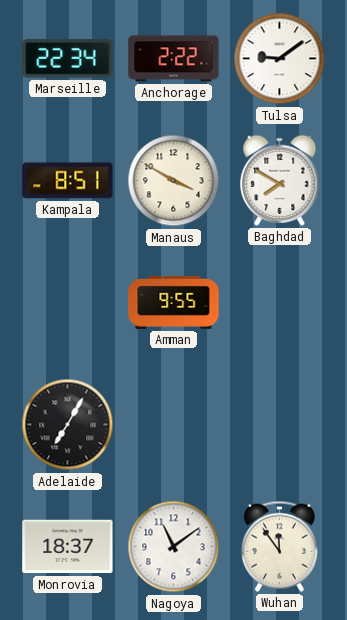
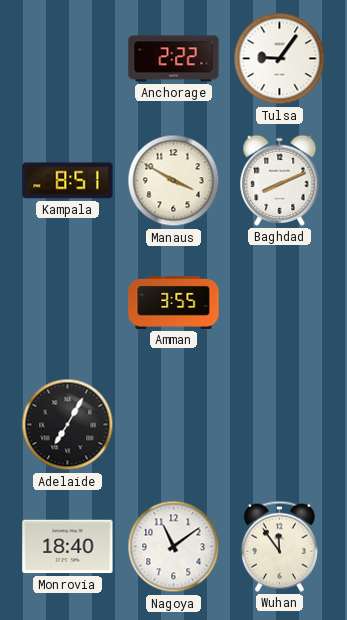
Marseille: 22:34 -> none
Tulsa: 9:09 -> 9:06
Baghdad: 7:50 -> 8:11
Amman: 9:55 -> 3:55
Monrovia: 18:37 -> 18:40
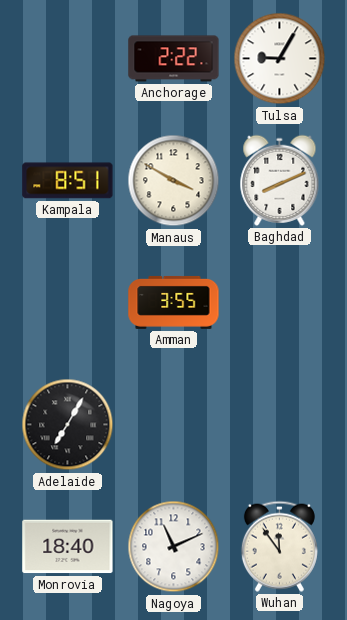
Tulsa: 9:06 -> 9:05
Nagoya: 11:09 -> 11:11
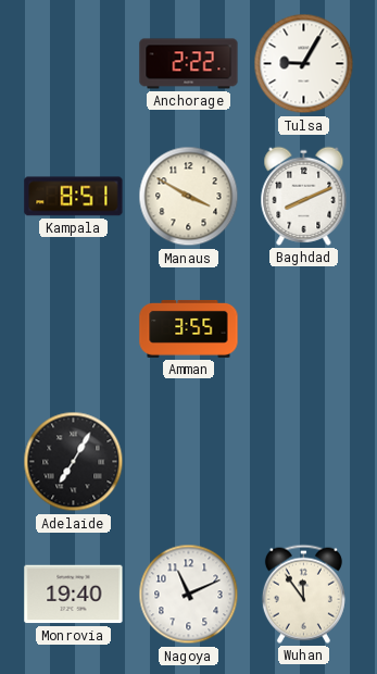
Monrovia: 18:40 -> 19:40
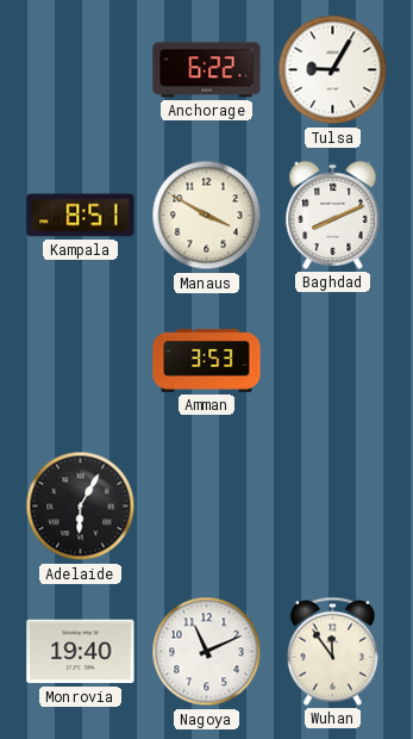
Anchorage: 2:22 -> 6:22
Amman: 3:55 -> 3:53
Adelaide: 7:05 -> 6:05
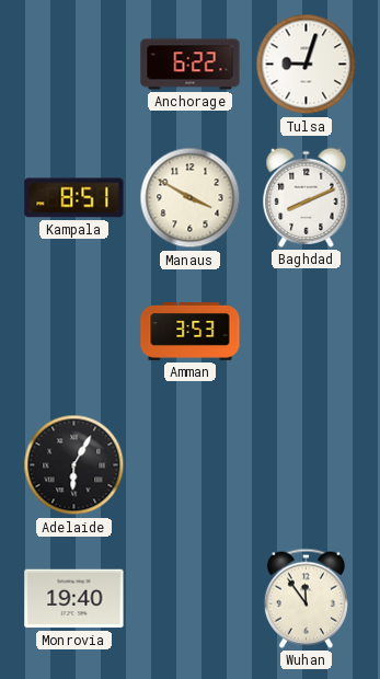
Tulsa: 9:05 -> 9:03
Nagoya: 11:11 -> none
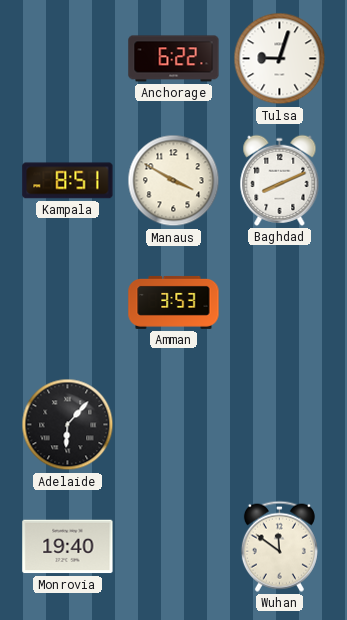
Adelaide: 6:05 -> 6:07
Wuhan: 11:54 -> 11:51
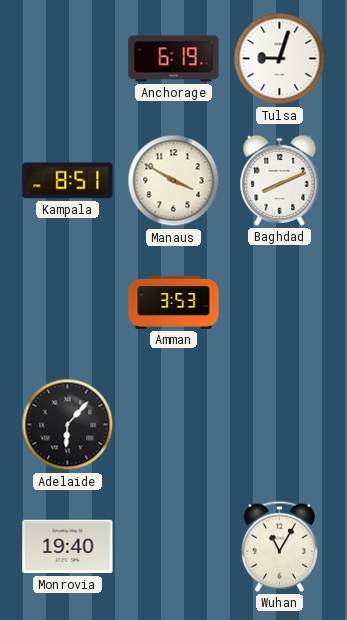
Anchorage: 6:22 -> 6:19
Wuhan: 11:51 -> 11:05
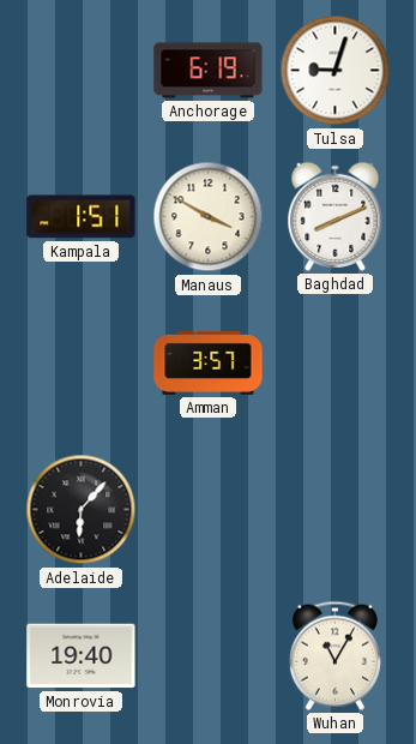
Kampala: 8:51 -> 1:51
Amman: 3:53 -> 3:57
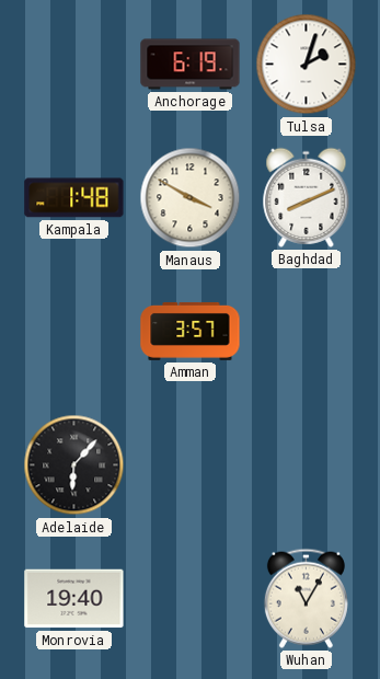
Tulsa: 9:03 -> 2:03
Kampala: 1:51 -> 1:48
